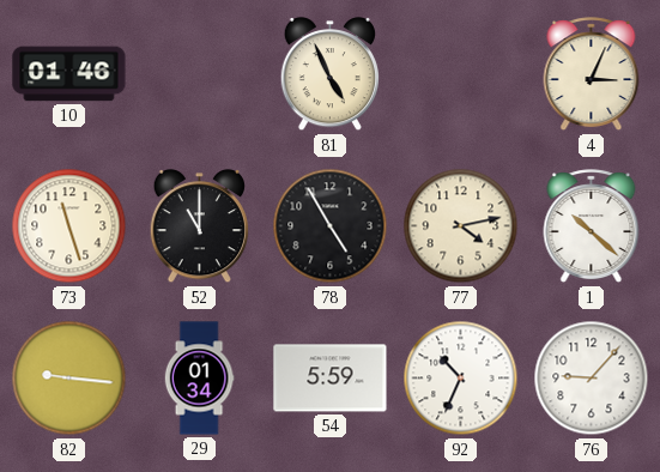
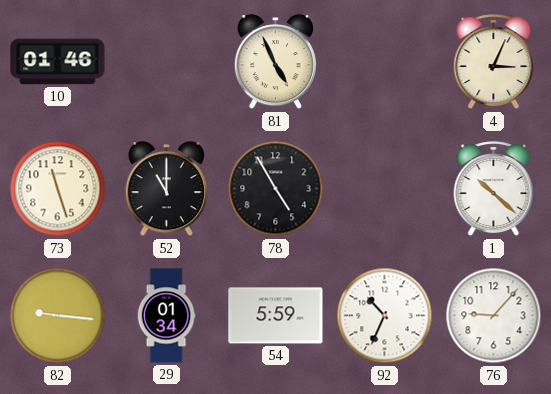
77: 4:13 -> none
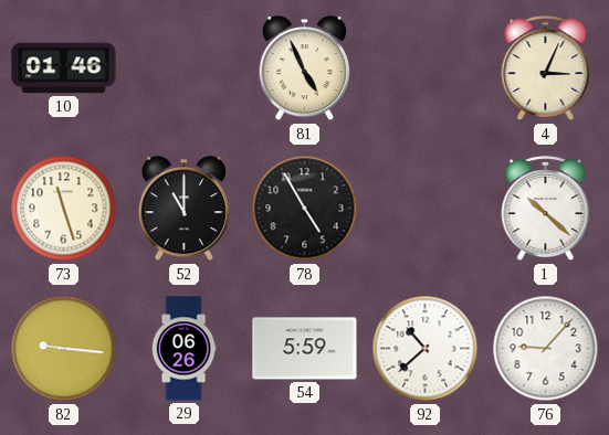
29: 01:34 -> 06:26
92: 10:34 -> 10:38
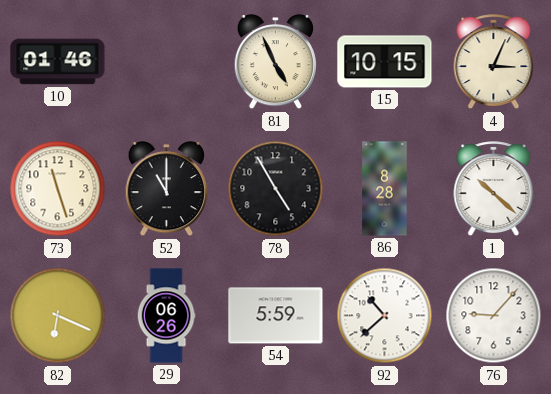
15: none -> 10:15
86: none -> 8:28
82: 9:16 -> 6:19
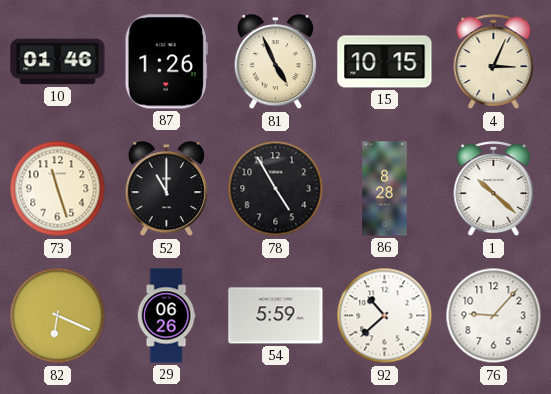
87: none -> 1:26
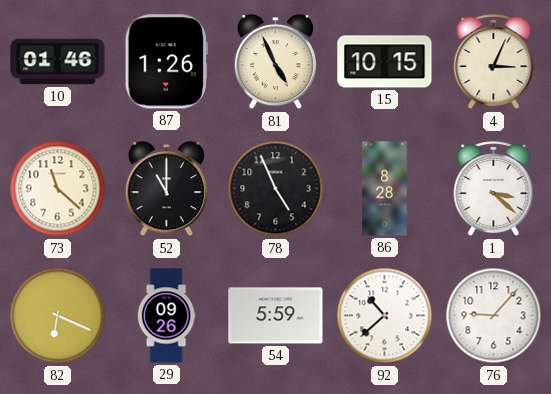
73: 11:27 -> 11:22
78: 4:55 -> 4:56
1: 10:22 -> 3:22
29: 06:26 -> 09:26
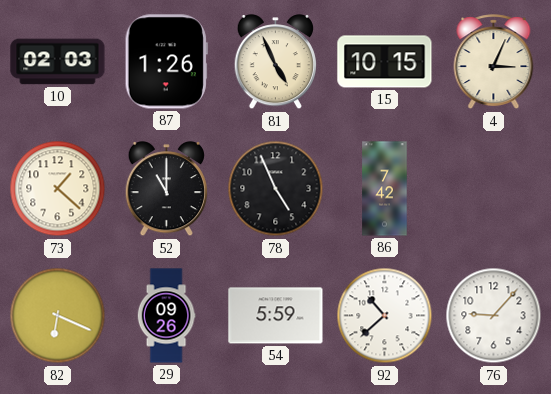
10: 01:46 -> 02:03
73: 11:22 -> 1:22
86: 8:28 -> 7:42
1: 3:22 -> none
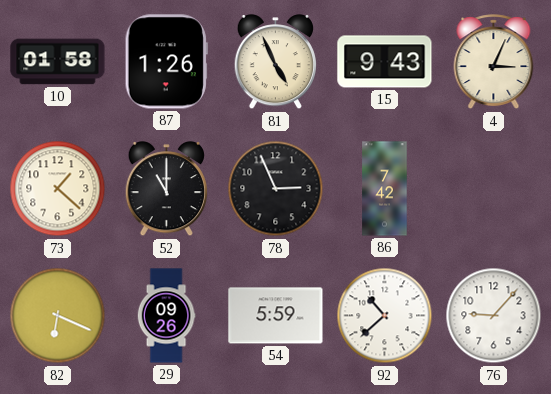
10: 02:03 -> 01:58
15: 10:15 -> 9:43
78: 4:56 -> 2:56
